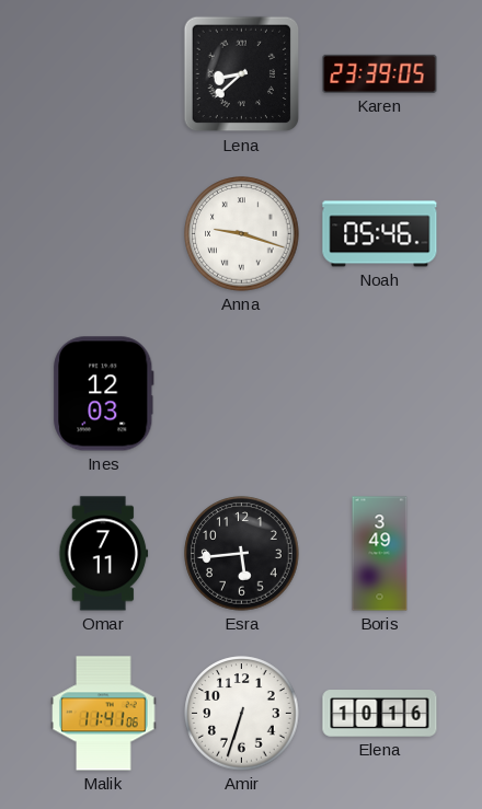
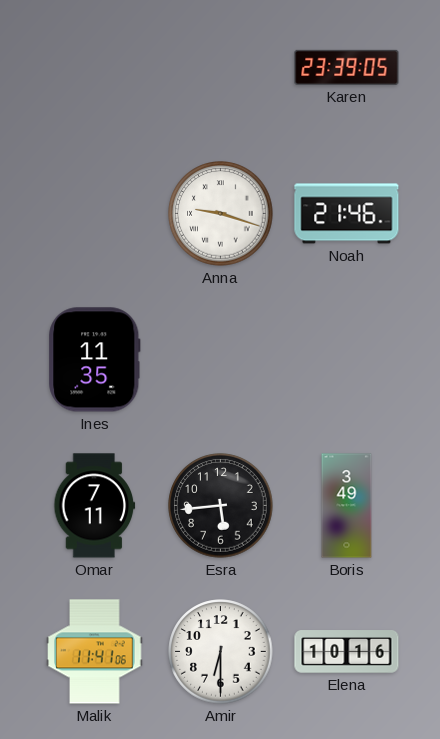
Lena: 8:38 -> none
Noah: 05:46 -> 21:46
Ines: 12:03 -> 11:35
Amir: 6:33 -> 6:30
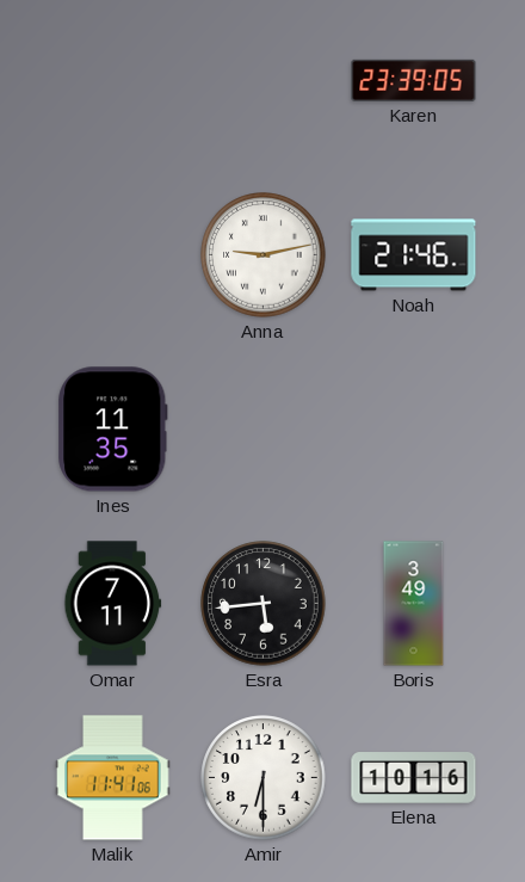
Anna: 9:18 -> 9:13
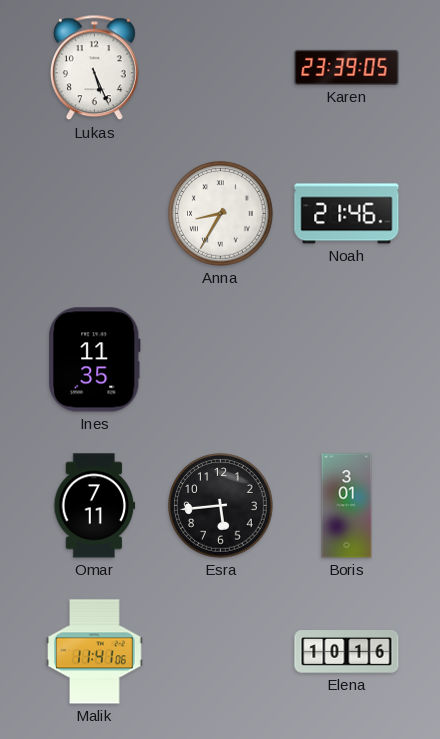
Lukas: none -> 5:26
Anna: 9:13 -> 8:35
Boris: 3:49 -> 3:01
Amir: 6:30 -> none
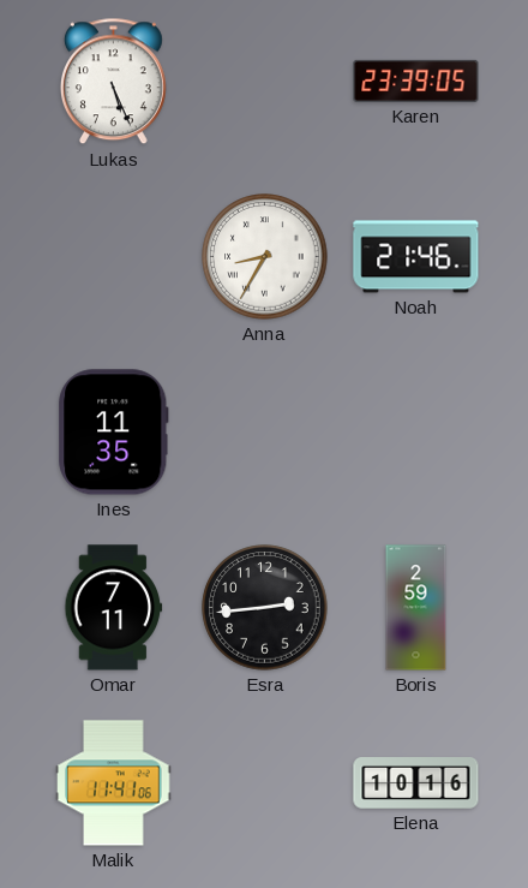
Esra: 5:44 -> 2:44
Boris: 3:01 -> 2:59
